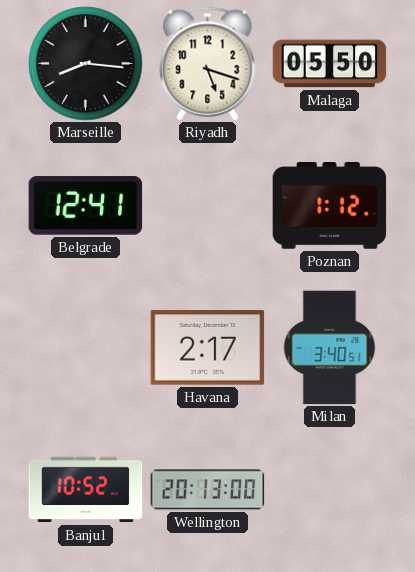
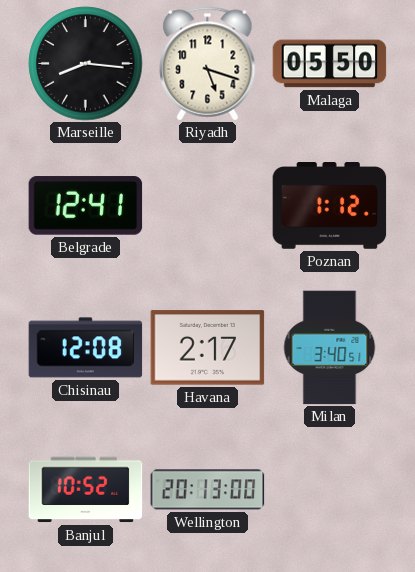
Chisinau: none -> 12:08
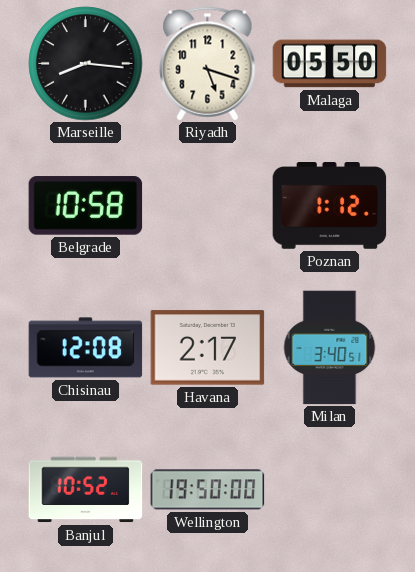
Belgrade: 12:41 -> 10:58
Wellington: 20:13 -> 19:50
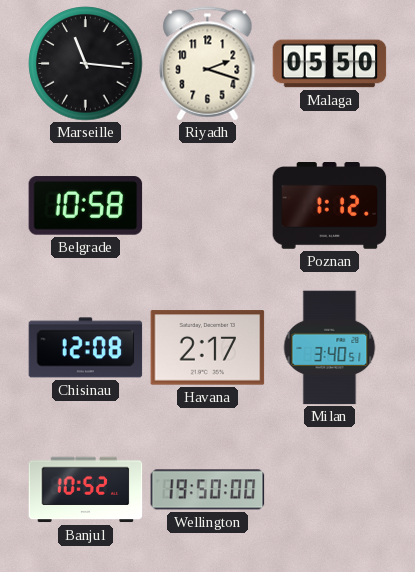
Marseille: 8:16 -> 11:16
Riyadh: 5:18 -> 2:18
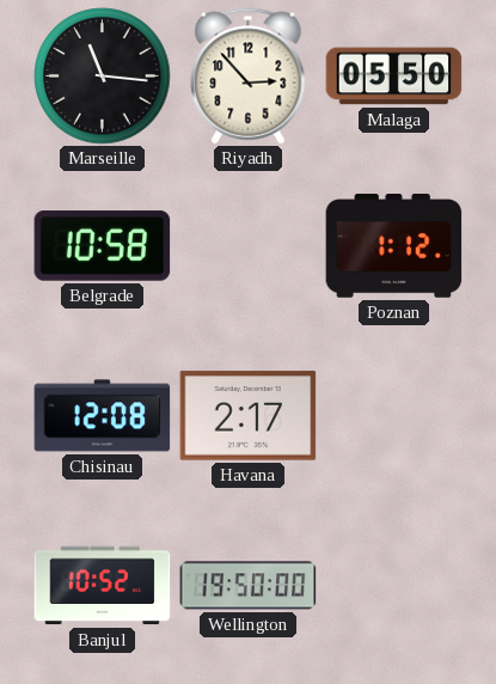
Riyadh: 2:18 -> 2:53
Milan: 3:40 -> none
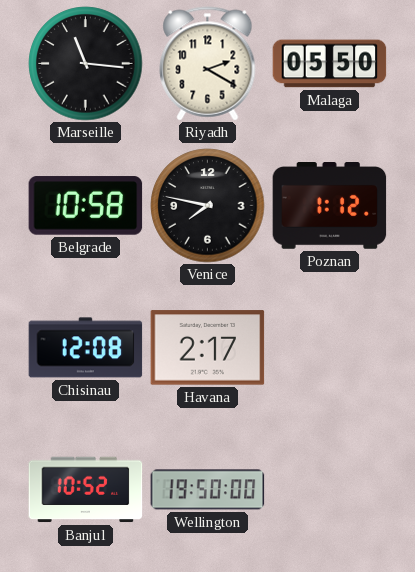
Riyadh: 2:53 -> 2:20
Venice: none -> 7:47
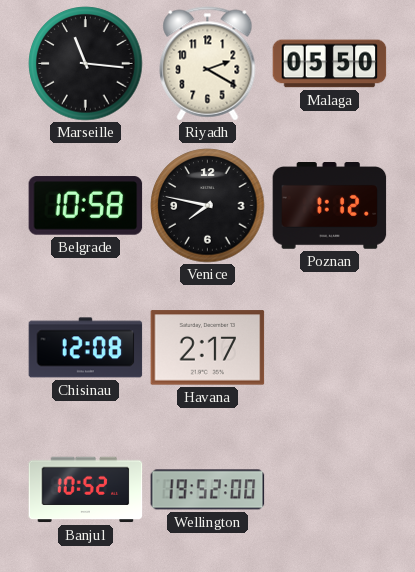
Wellington: 19:50 -> 19:52
